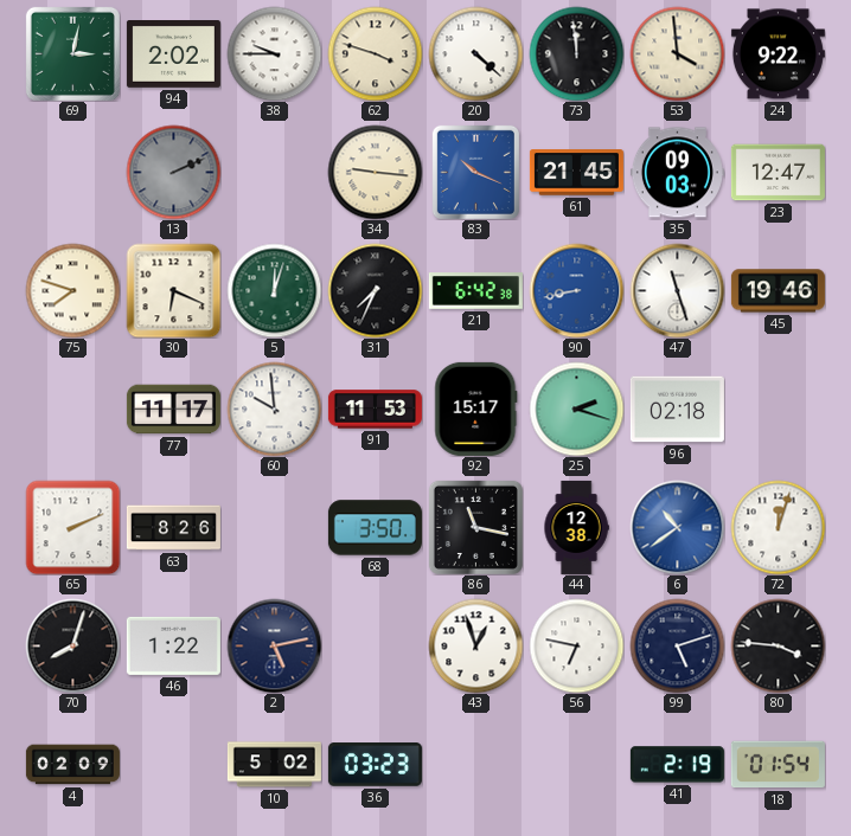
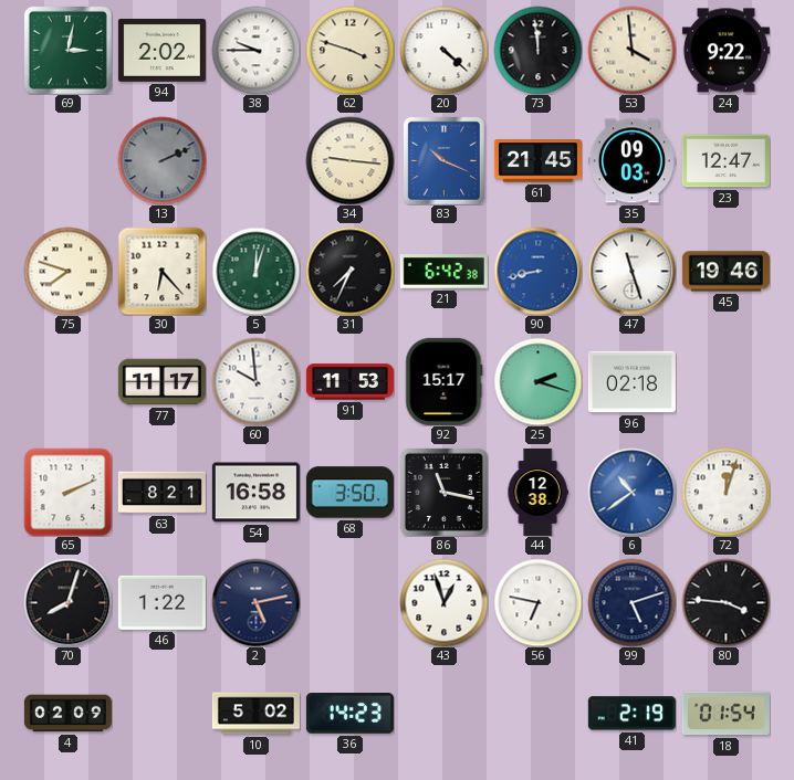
30: 6:19 -> 6:23
63: 8:26 -> 8:21
54: none -> 16:58
36: 03:23 -> 14:23
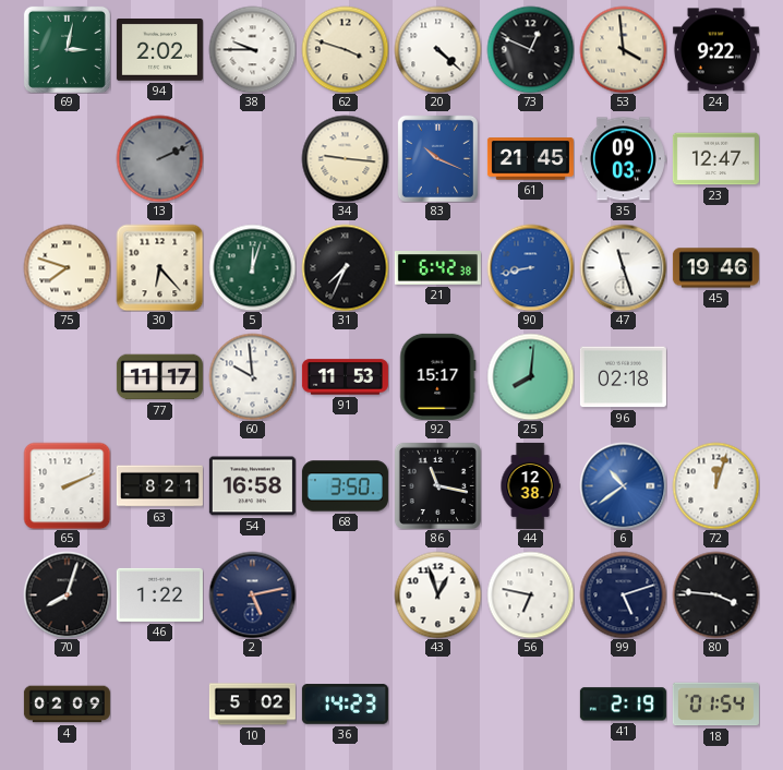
73: 11:59 -> 12:49
25: 2:18 -> 8:01
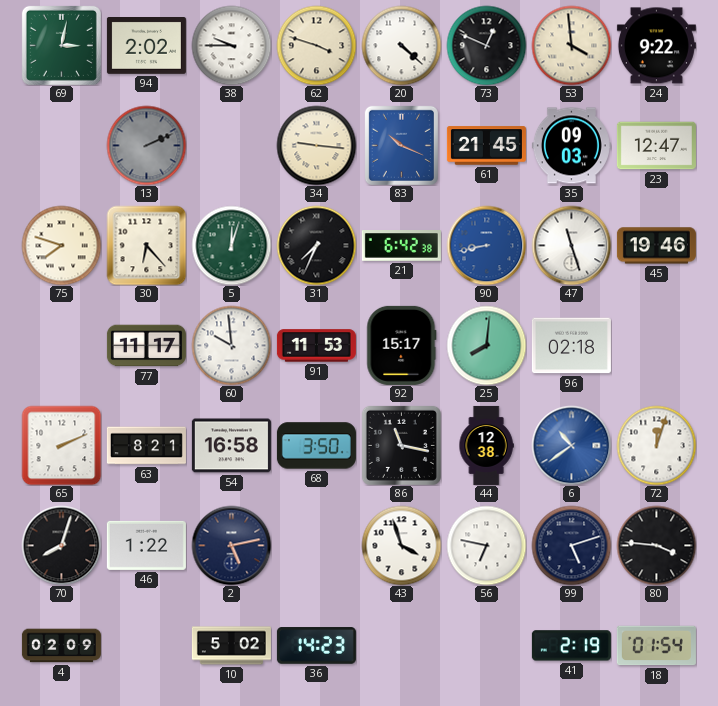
43: 12:57 -> 3:57
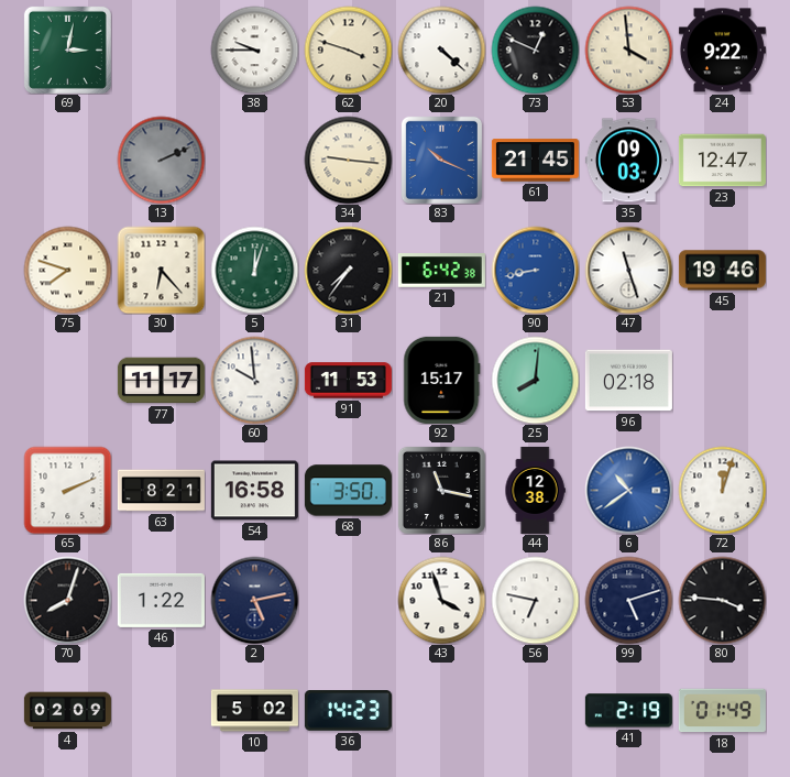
94: 2:02 -> none
31: 7:34 -> 7:36
18: 01:54 -> 01:49
